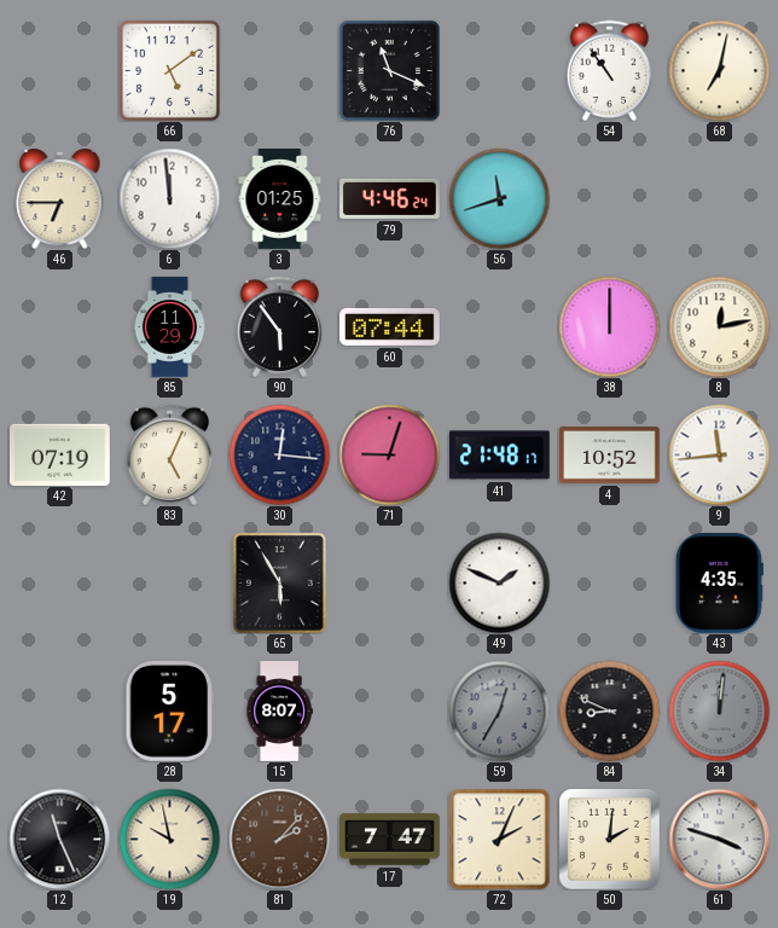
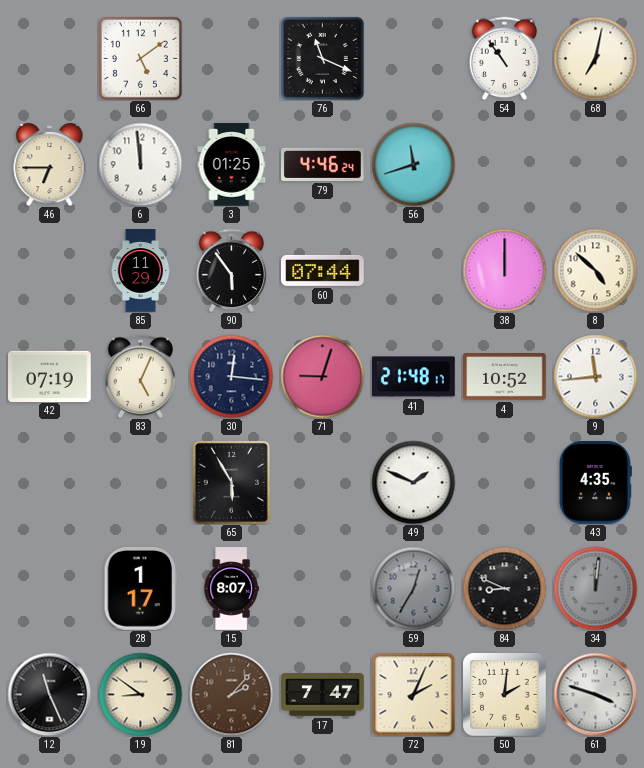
8: 12:13 -> 4:52
28: 5:17 -> 1:17
19: 9:58 -> 8:51
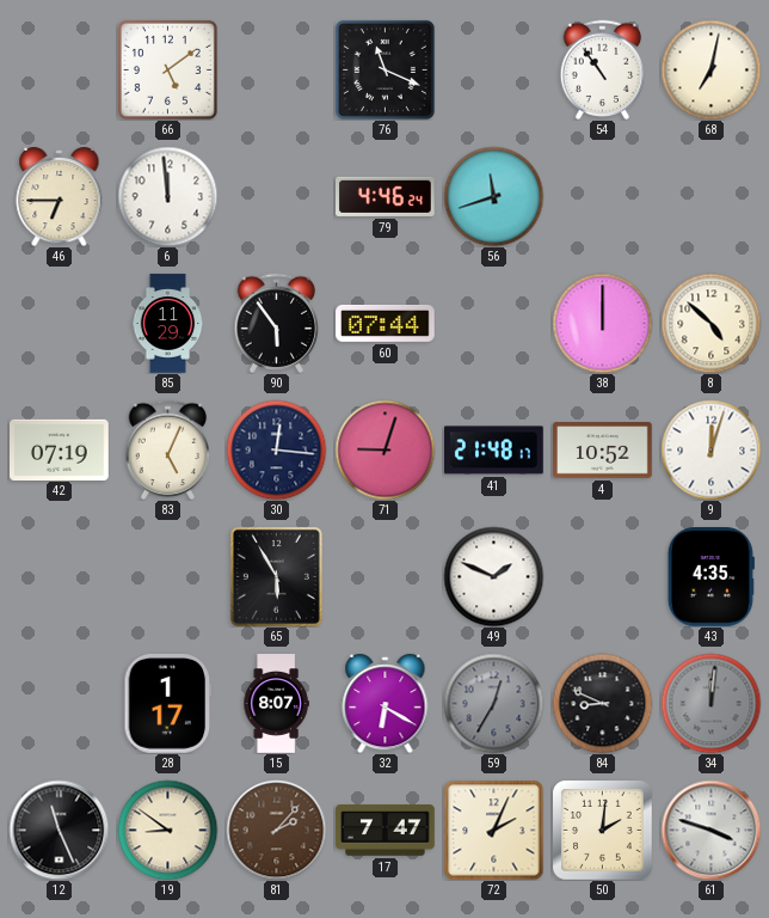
3: 01:25 -> none
9: 11:44 -> 12:03
32: none -> 6:20
